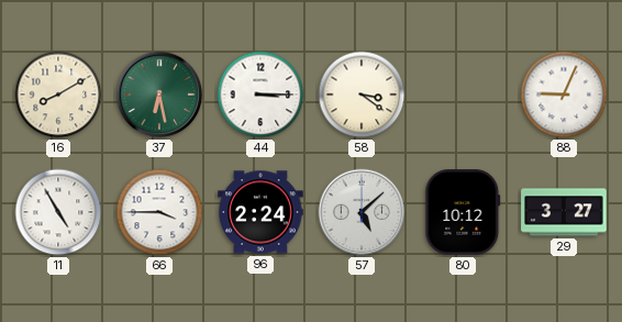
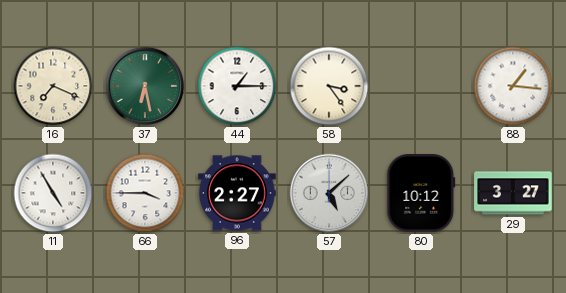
16: 8:10 -> 7:19
44: 3:15 -> 1:15
58: 3:21 -> 3:24
88: 9:04 -> 1:16
96: 2:24 -> 2:27
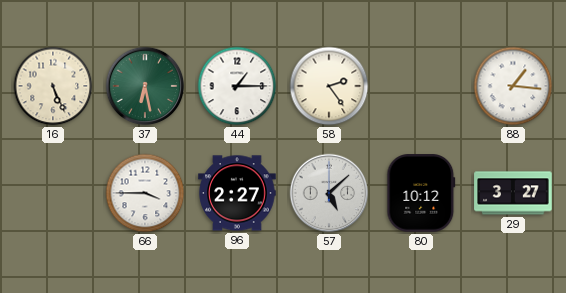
16: 7:19 -> 5:26
58: 3:24 -> 2:24
11: 4:55 -> none
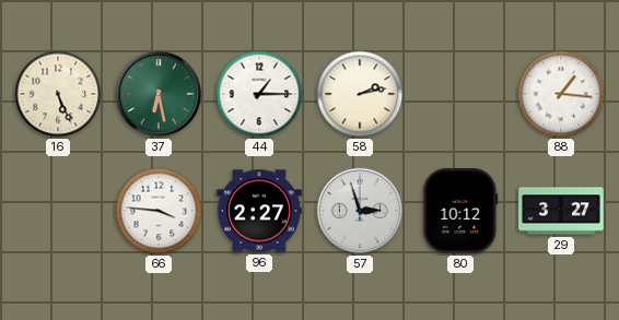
58: 2:24 -> 2:13
66: 3:45 -> 3:46
57: 5:08 -> 2:57
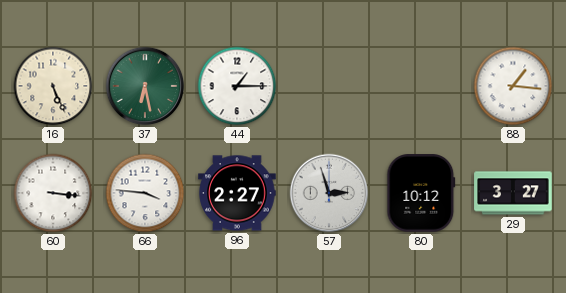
58: 2:13 -> none
60: none -> 3:16
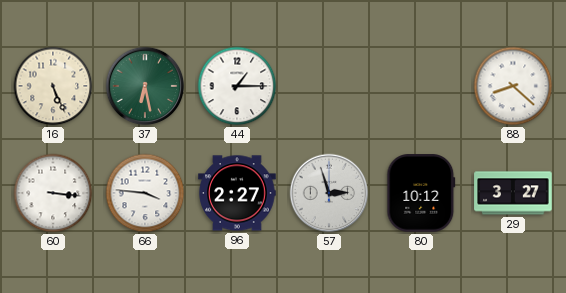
88: 1:16 -> 8:22
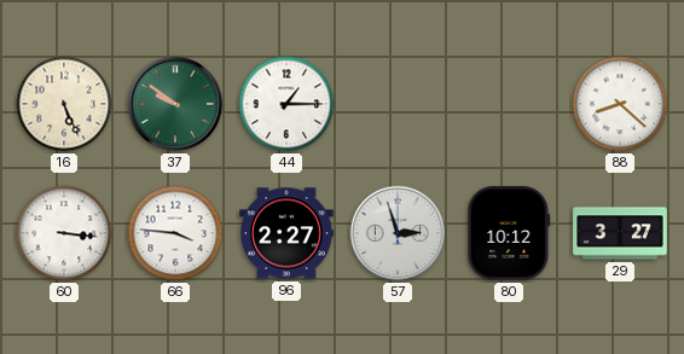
37: 6:28 -> 9:51
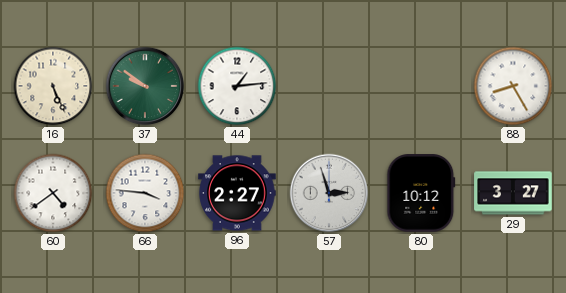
44: 1:15 -> 1:14
88: 8:22 -> 8:25
60: 3:16 -> 4:39
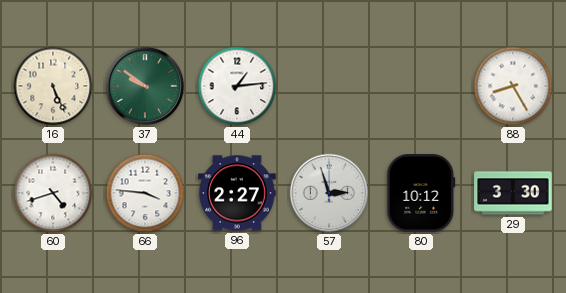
60: 4:39 -> 4:42
29: 3:27 -> 3:30
